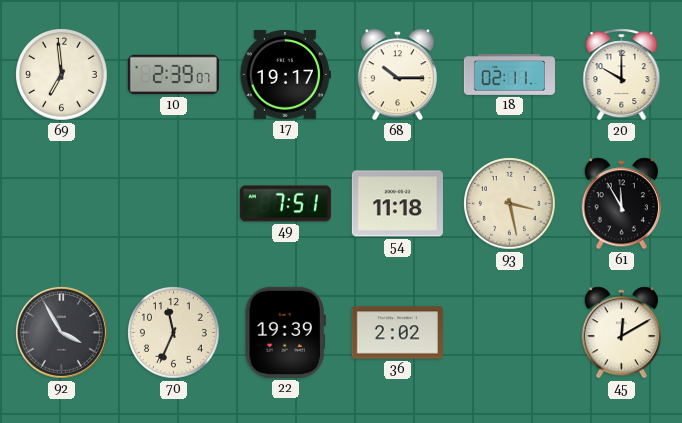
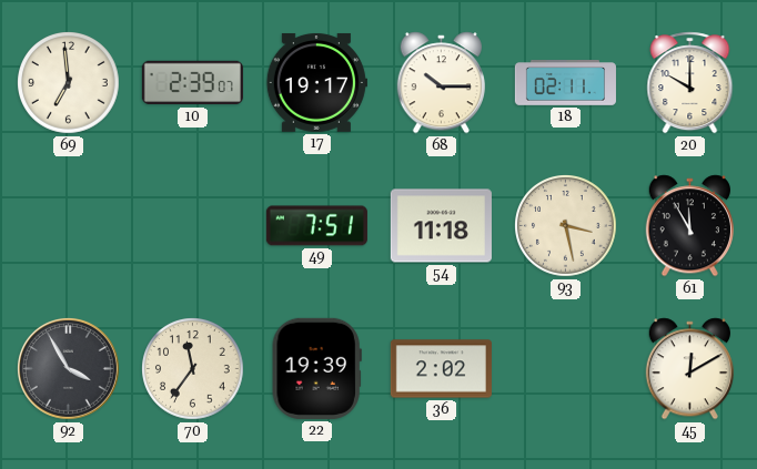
70: 11:34 -> 11:36
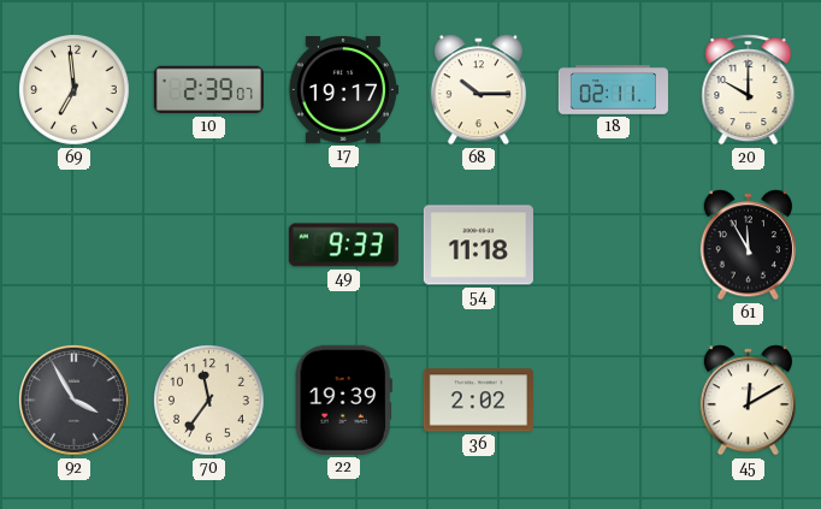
49: 7:51 -> 9:33
93: 3:28 -> none
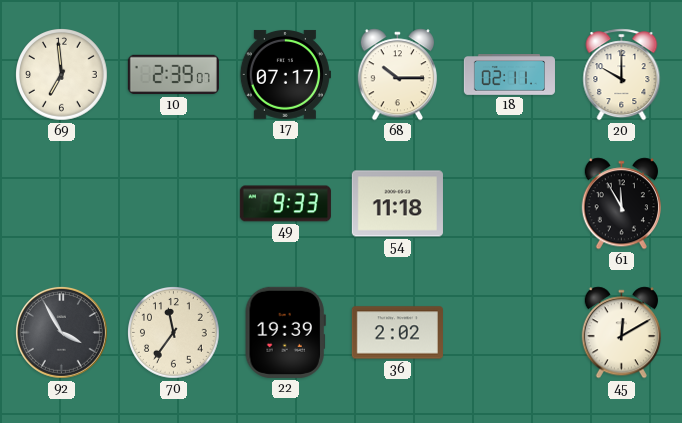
17: 19:17 -> 07:17
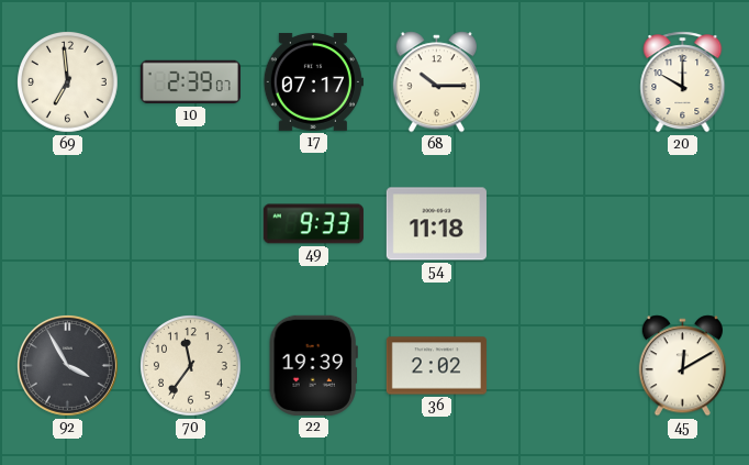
18: 02:11 -> none
61: 11:55 -> none
